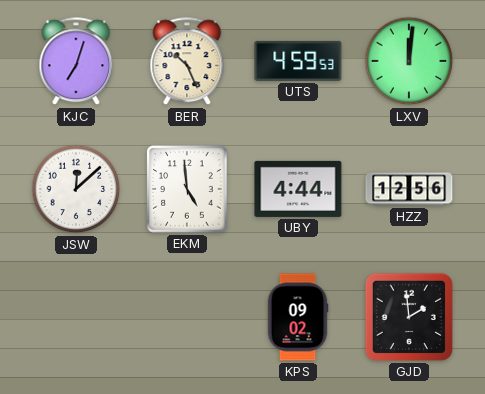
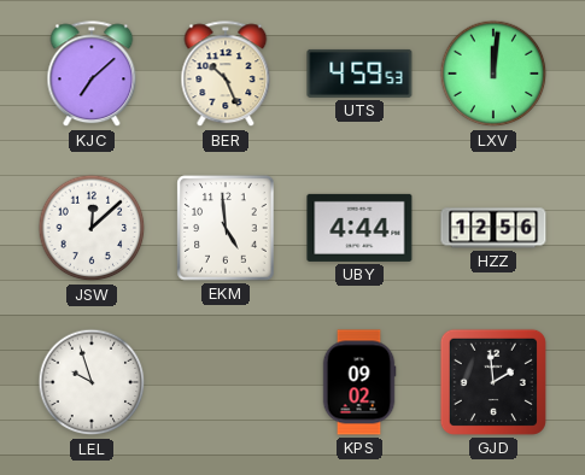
KJC: 7:03 -> 7:08
LEL: none -> 9:57
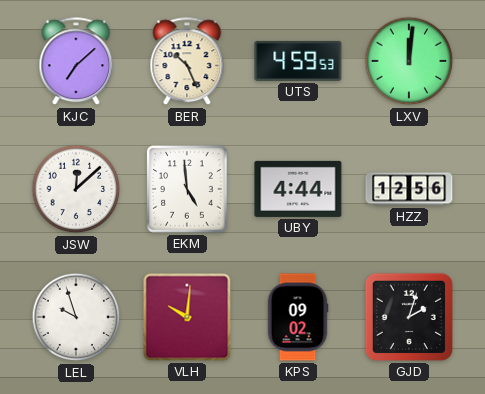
VLH: none -> 10:01
GJD: 1:59 -> 2:03
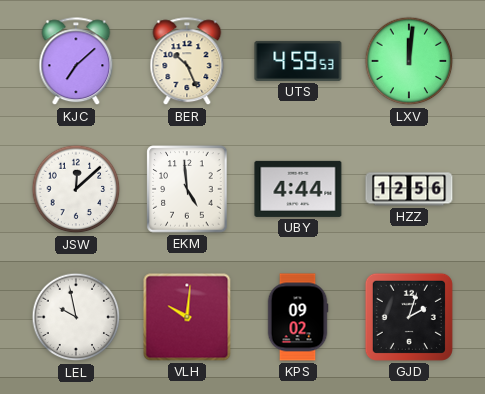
LEL: 9:57 -> 9:58
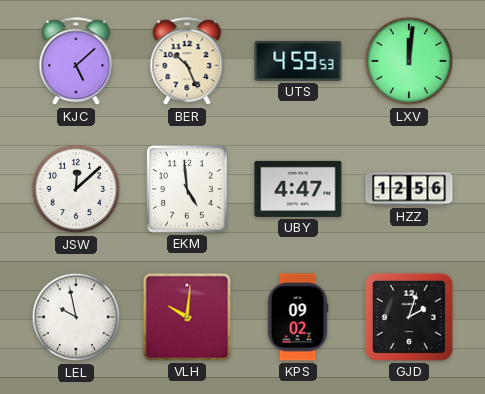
KJC: 7:08 -> 5:08
UBY: 4:44 -> 4:47
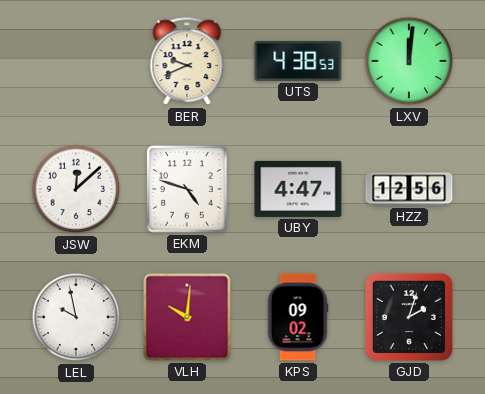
KJC: 5:08 -> none
BER: 10:26 -> 9:41
UTS: 4:59 -> 4:38
EKM: 4:59 -> 4:48
